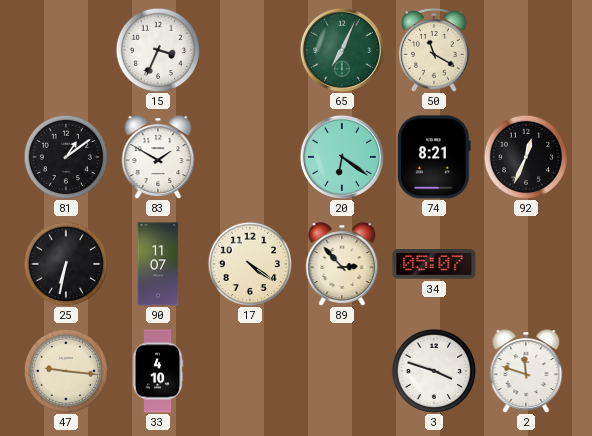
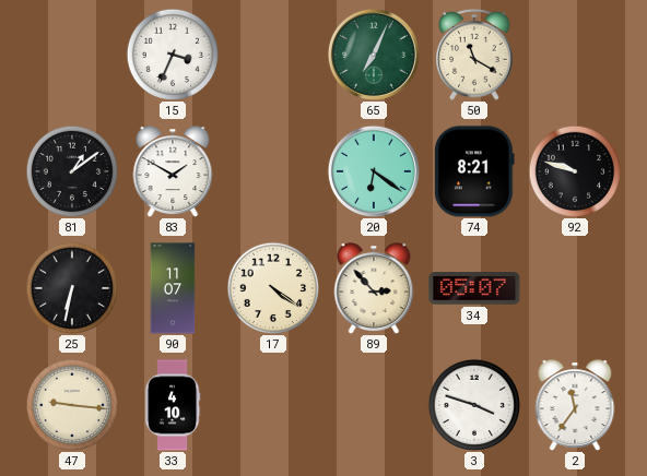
92: 12:34 -> 9:48
2: 11:48 -> 11:36
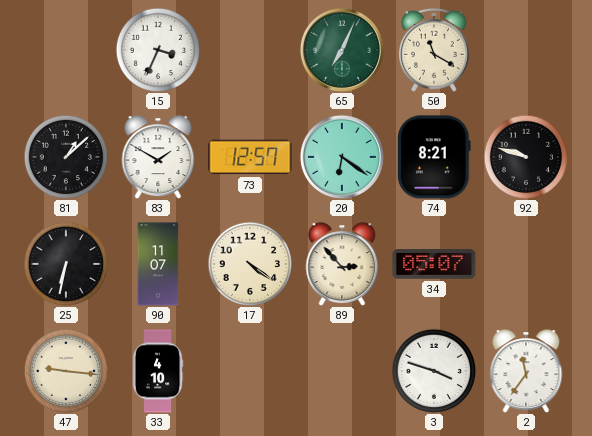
81: 1:09 -> 1:08
73: none -> 12:57
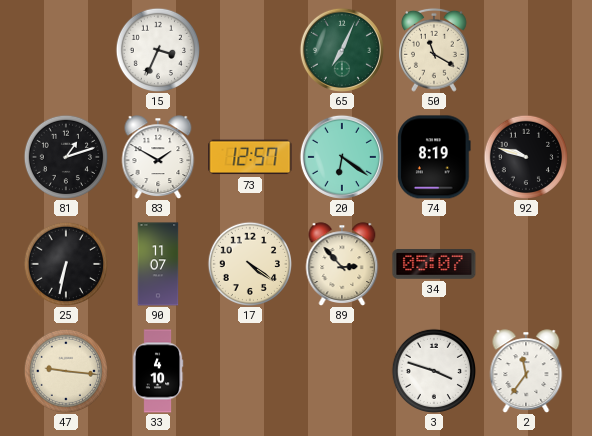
81: 1:08 -> 1:12
74: 8:21 -> 8:19
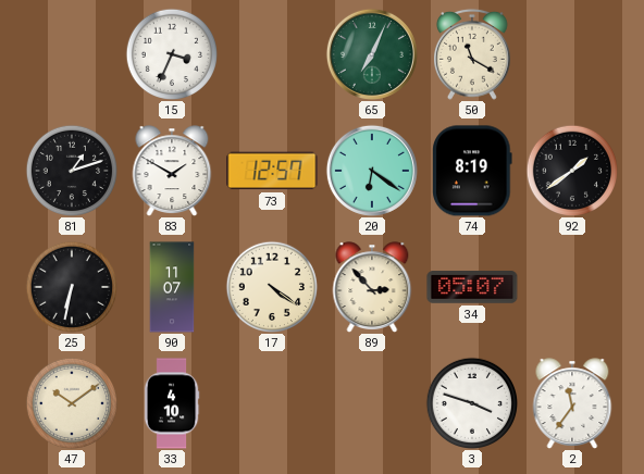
92: 9:48 -> 1:39
47: 9:16 -> 10:09
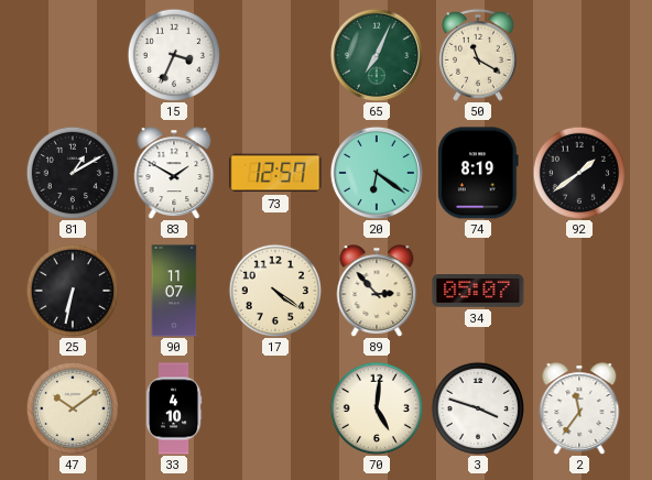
81: 1:12 -> 1:10
70: none -> 5:01
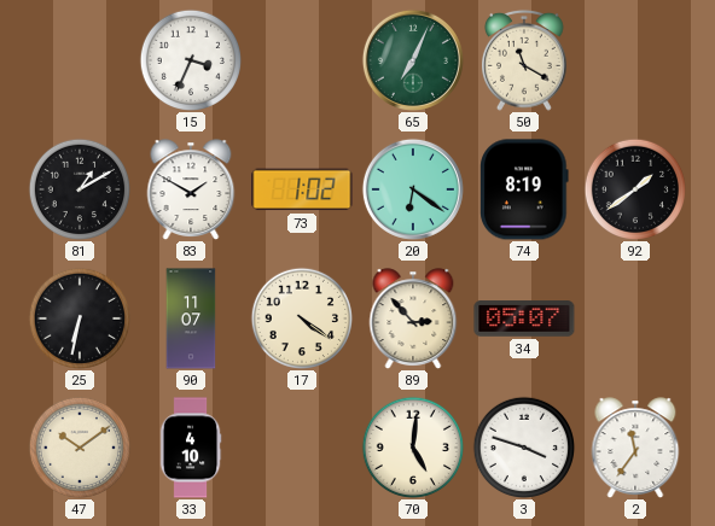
73: 12:57 -> 1:02
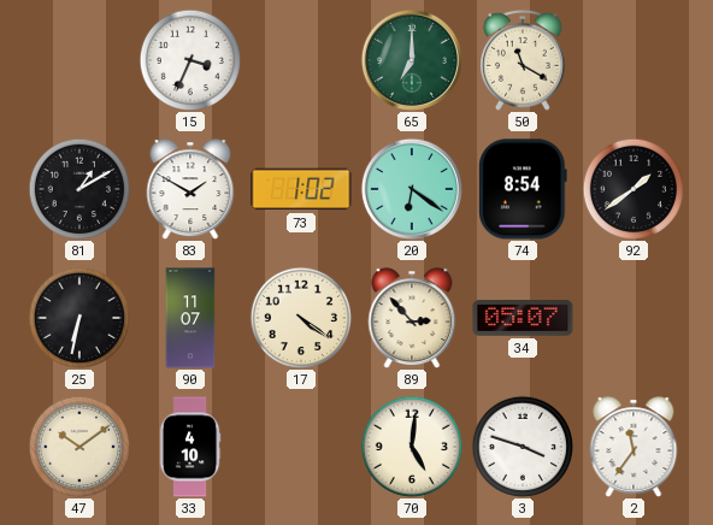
65: 7:04 -> 7:00
74: 8:19 -> 8:54
